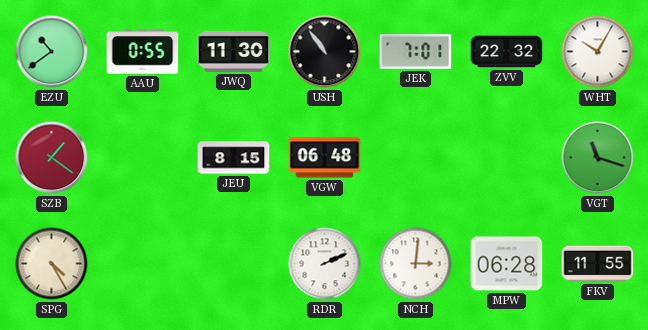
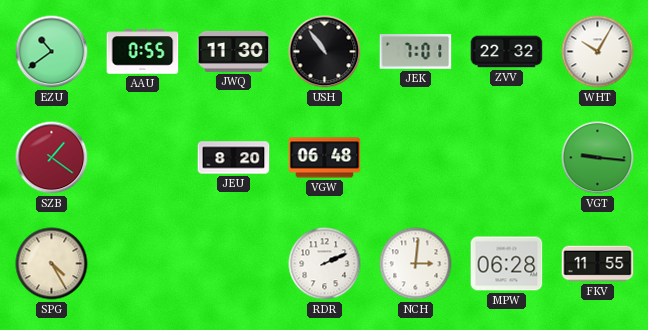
JEU: 8:15 -> 8:20
VGT: 11:18 -> 9:16
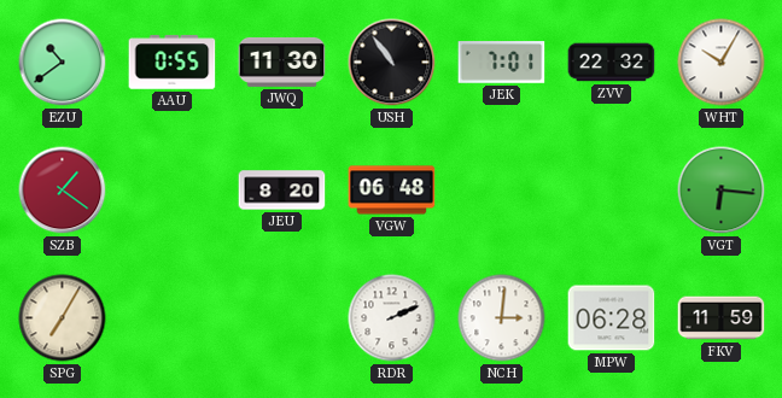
VGT: 9:16 -> 6:16
SPG: 4:25 -> 7:05
FKV: 11:55 -> 11:59
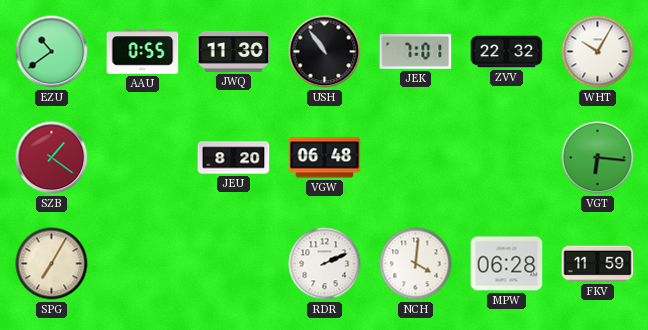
NCH: 3:01 -> 4:01
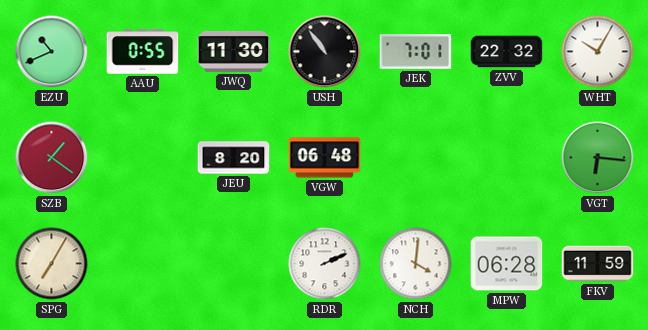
EZU: 10:39 -> 10:41
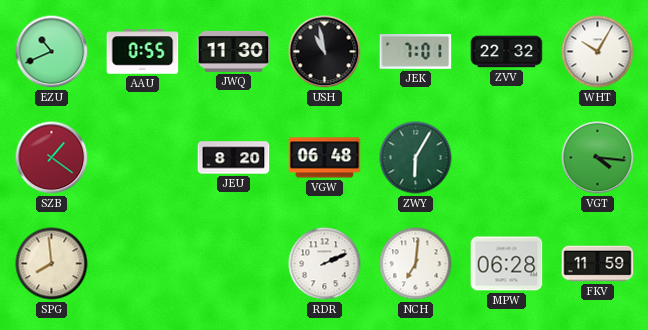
USH: 10:54 -> 10:58
ZWY: none -> 6:05
VGT: 6:16 -> 4:16
SPG: 7:05 -> 7:59
NCH: 4:01 -> 7:01
